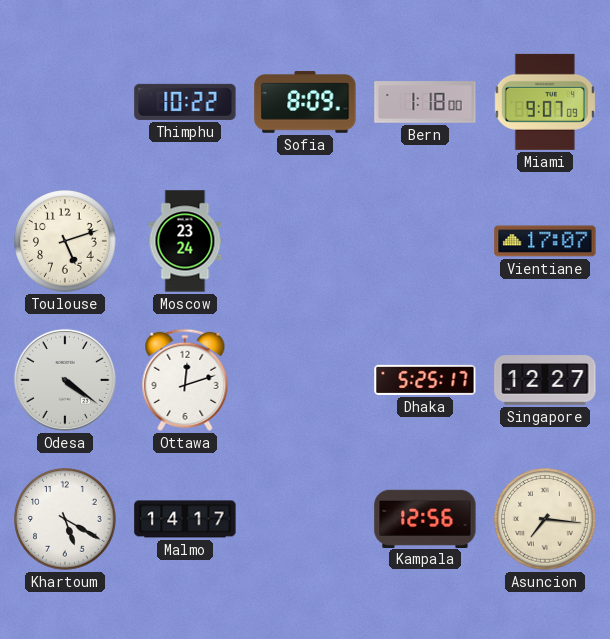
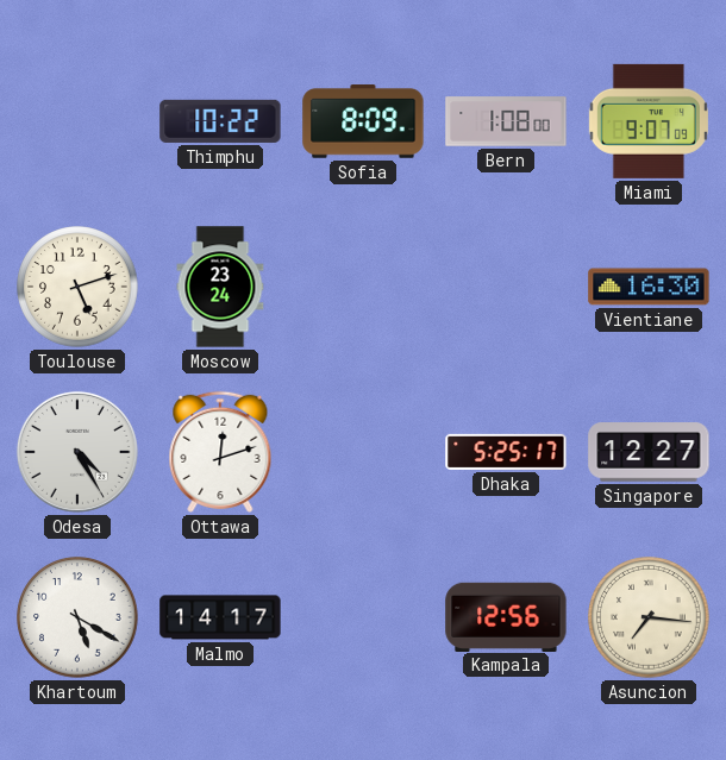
Bern: 1:18 -> 1:08
Vientiane: 17:07 -> 16:30
Odesa: 4:21 -> 4:25
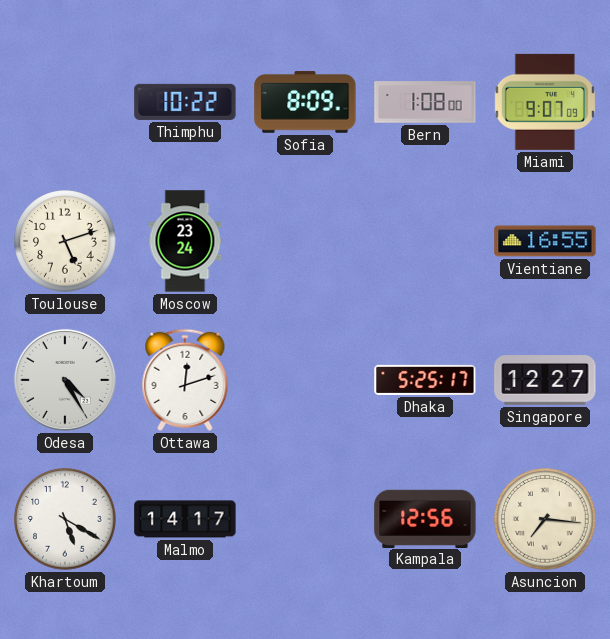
Vientiane: 16:30 -> 16:55
